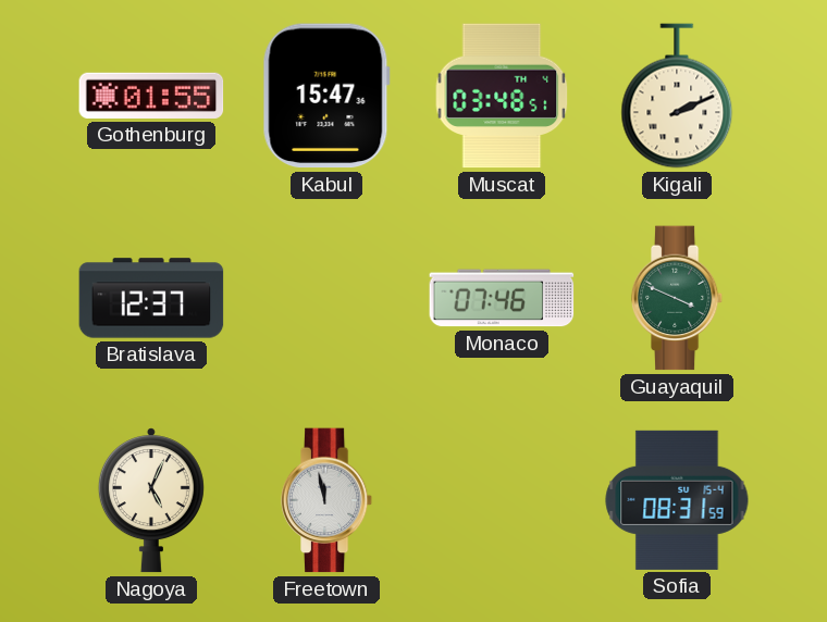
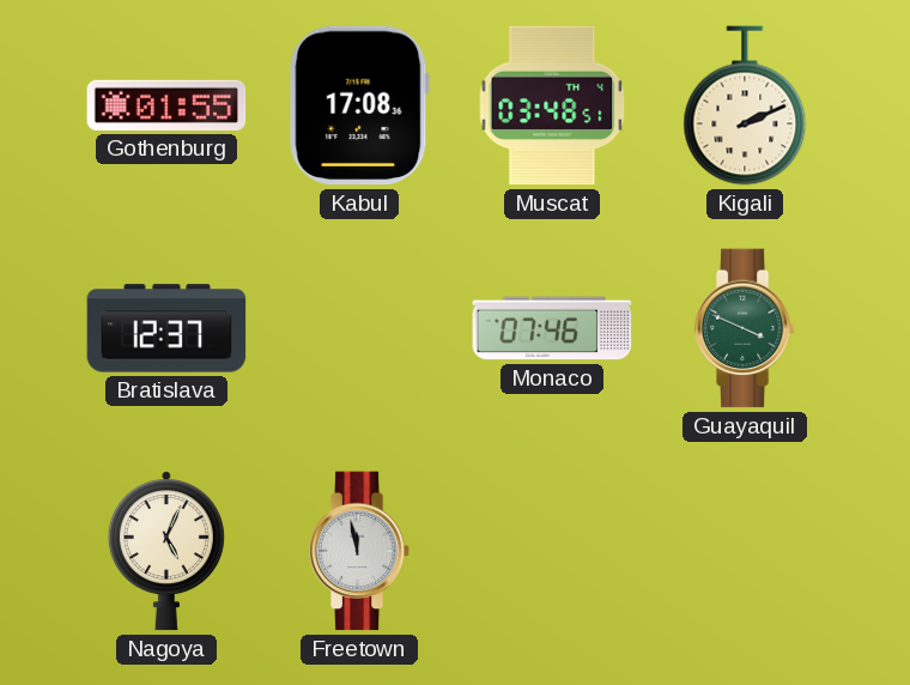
Kabul: 15:47 -> 17:08
Sofia: 08:31 -> none
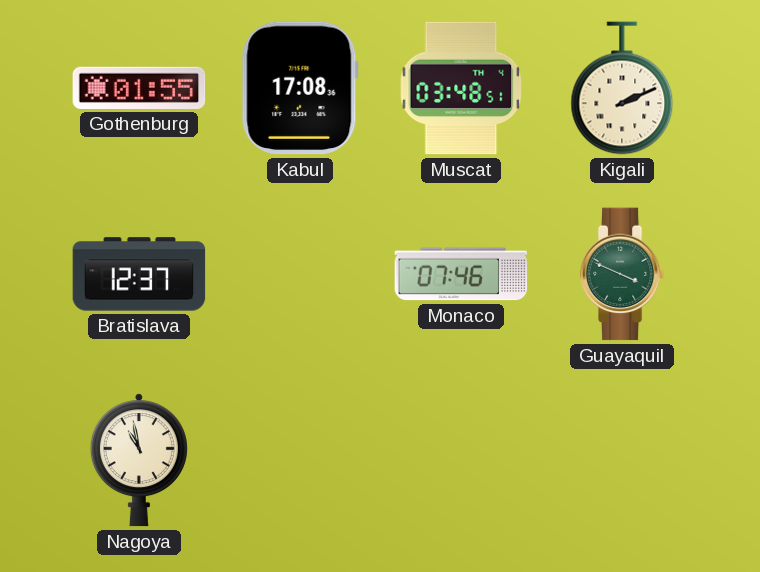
Nagoya: 5:04 -> 10:58
Freetown: 11:58 -> none
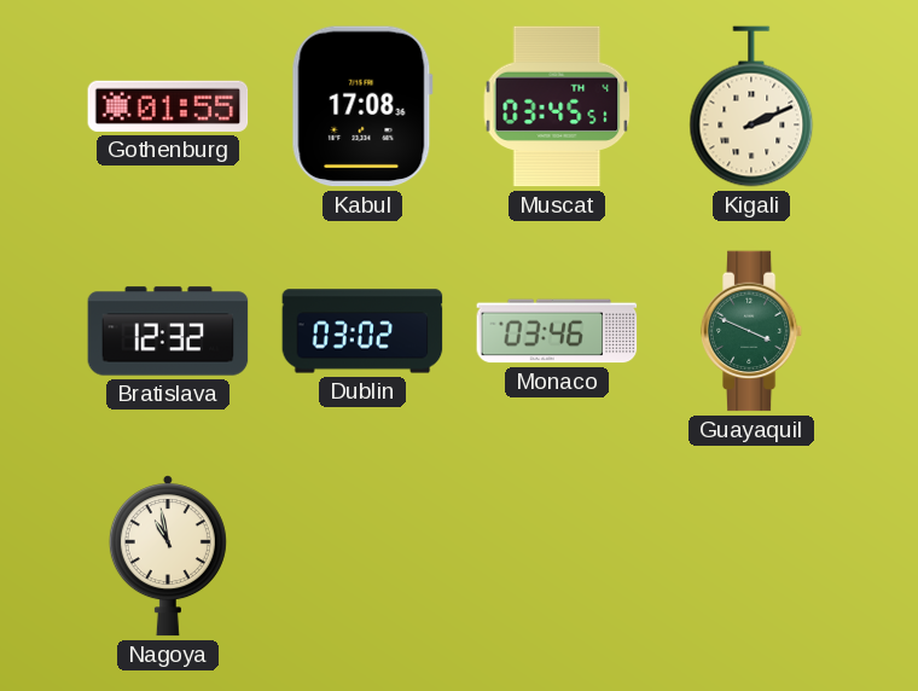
Muscat: 03:48 -> 03:45
Bratislava: 12:37 -> 12:32
Dublin: none -> 03:02
Monaco: 07:46 -> 03:46
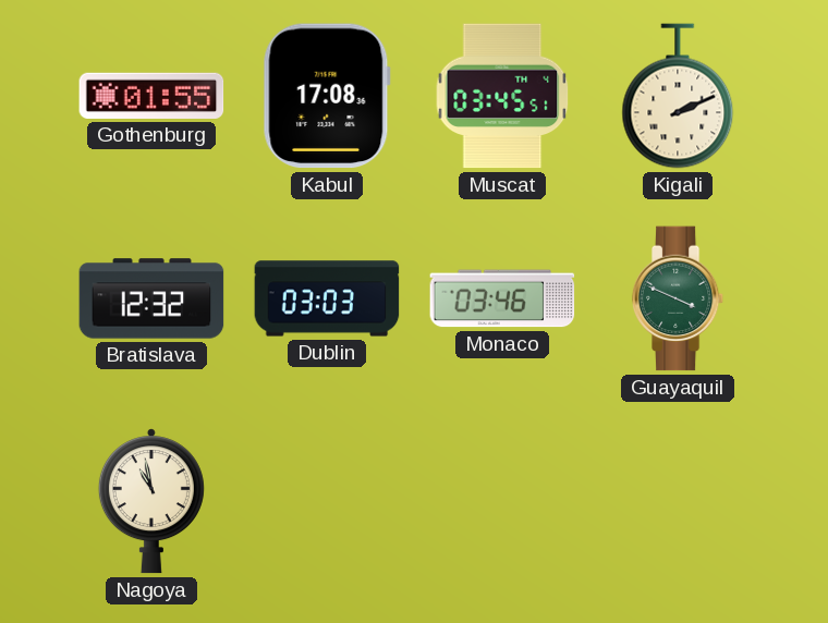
Dublin: 03:02 -> 03:03
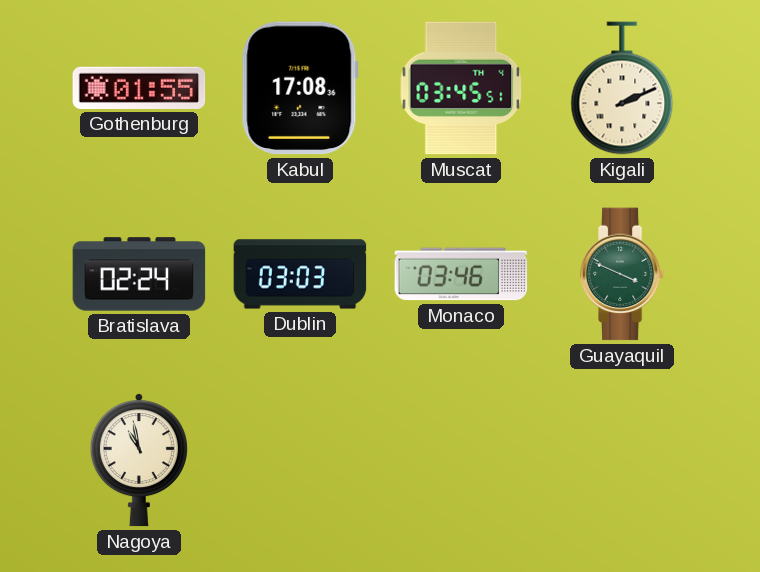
Bratislava: 12:32 -> 02:24
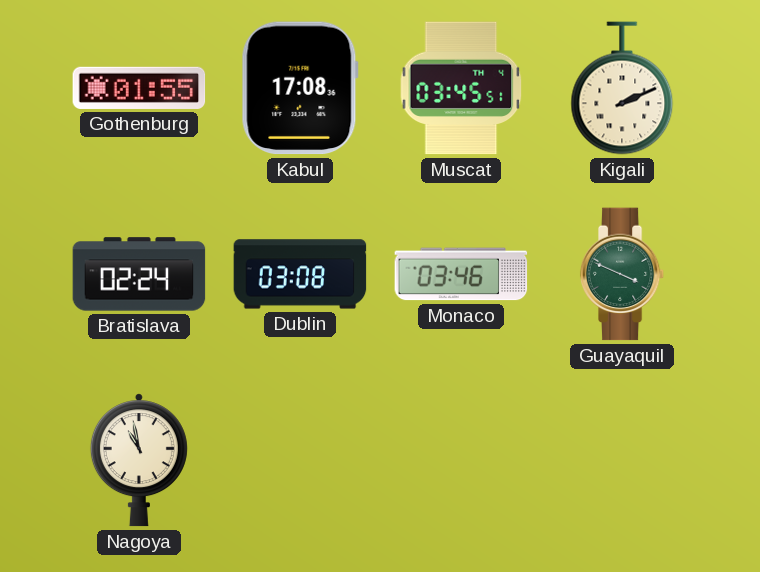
Dublin: 03:03 -> 03:08
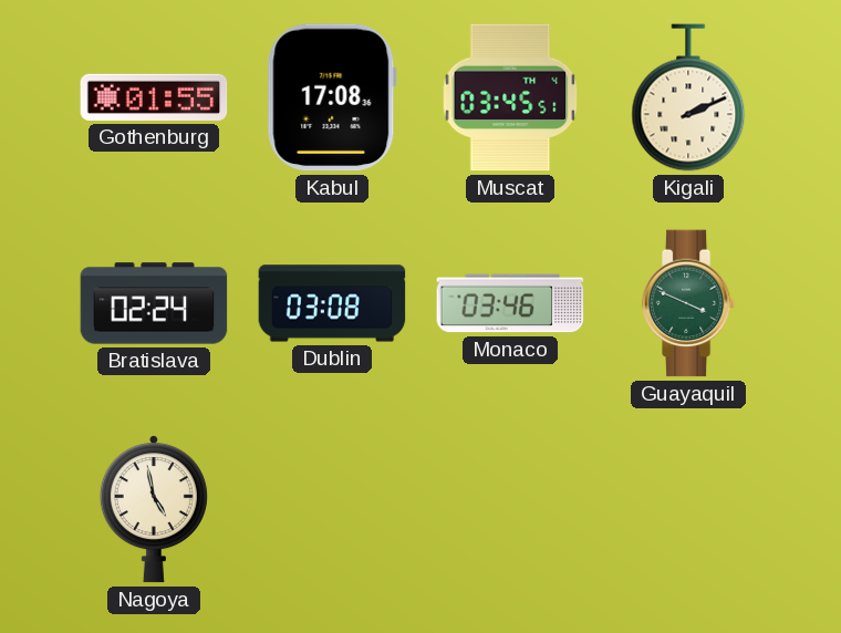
Nagoya: 10:58 -> 4:58
